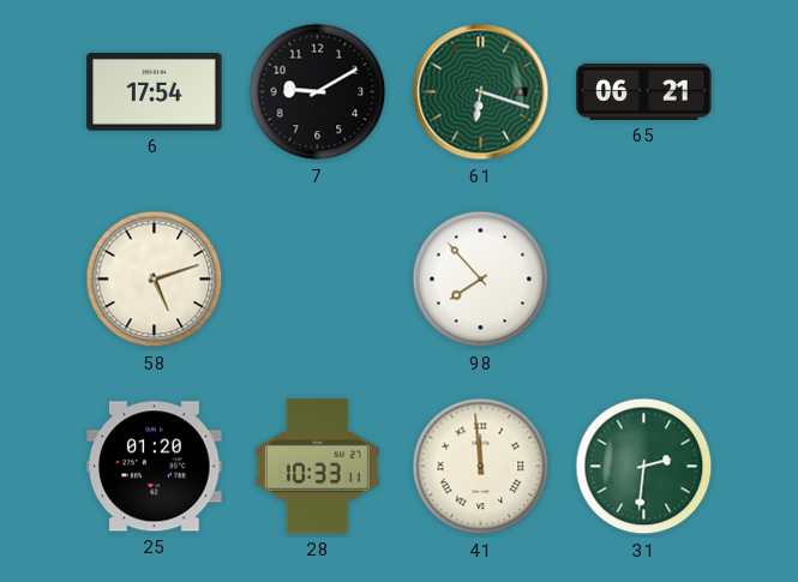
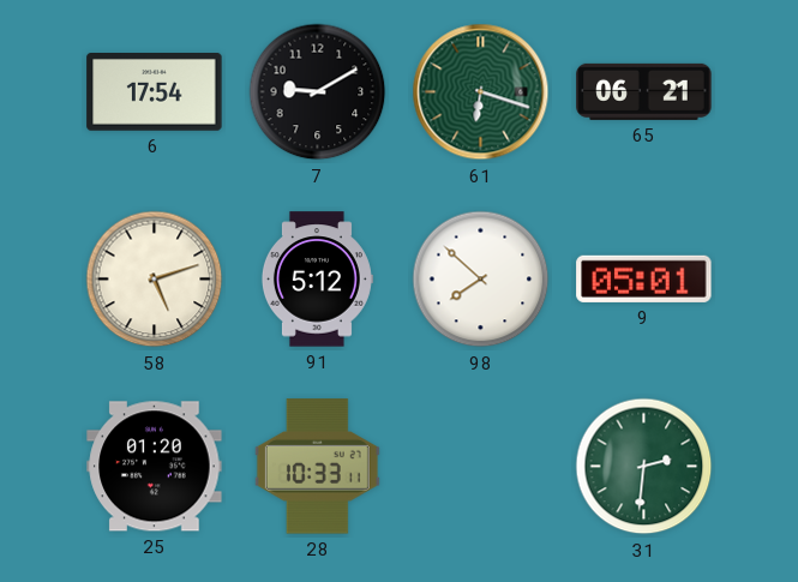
91: none -> 5:12
98: 7:53 -> 7:52
9: none -> 05:01
41: 11:59 -> none
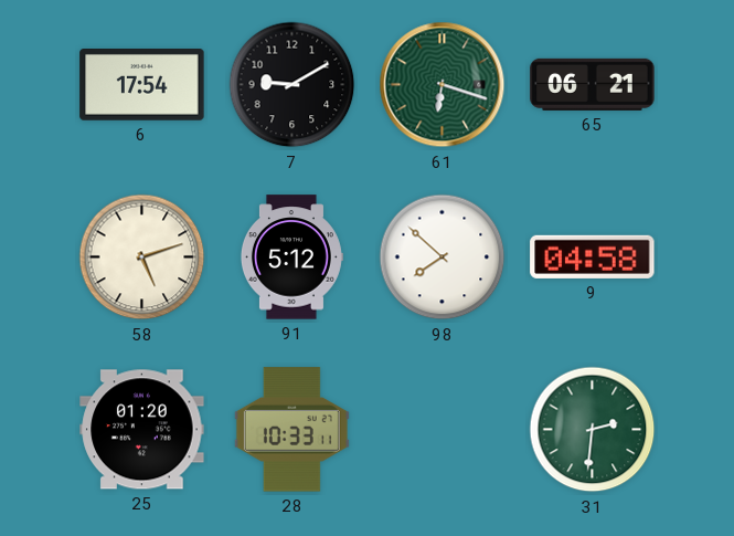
9: 05:01 -> 04:58
